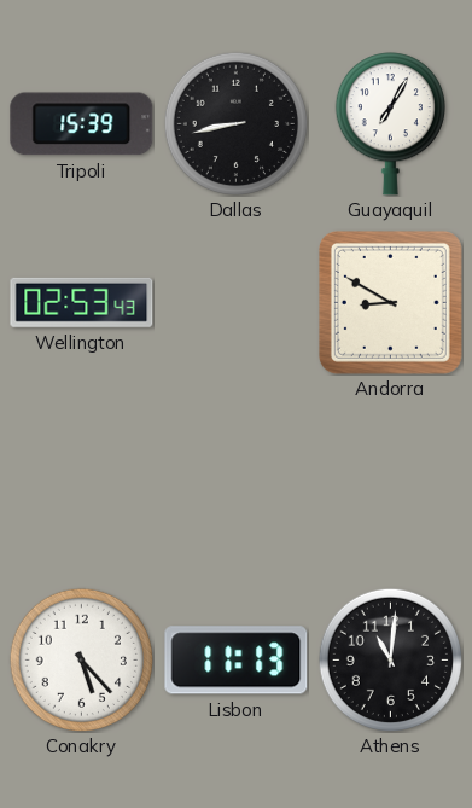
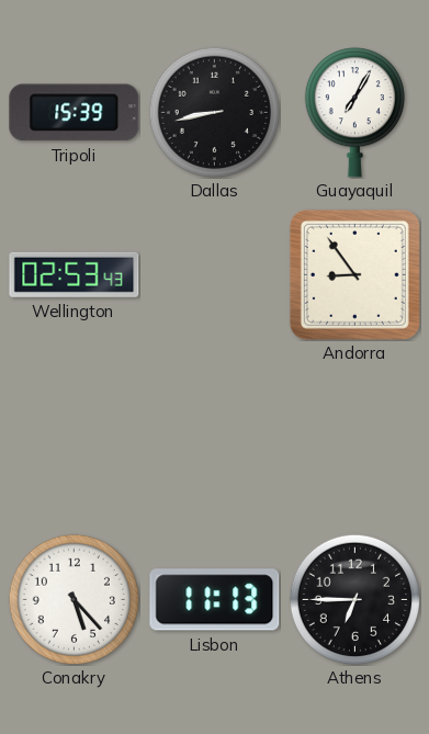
Andorra: 8:50 -> 8:54
Athens: 11:01 -> 6:45
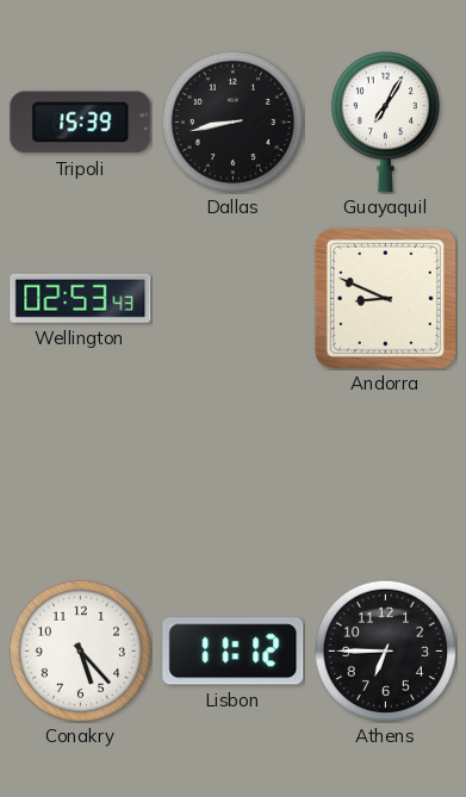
Andorra: 8:54 -> 8:49
Lisbon: 11:13 -> 11:12
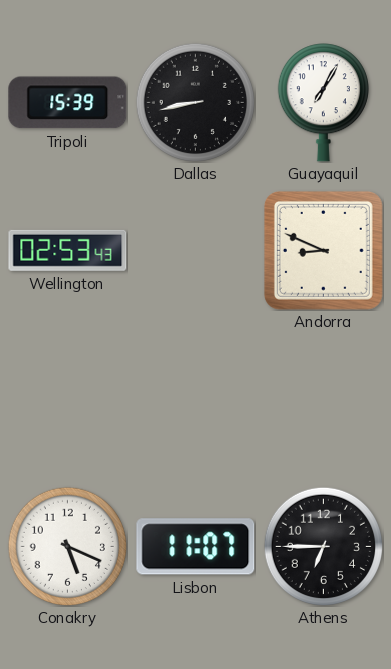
Conakry: 5:23 -> 5:19
Lisbon: 11:12 -> 11:07
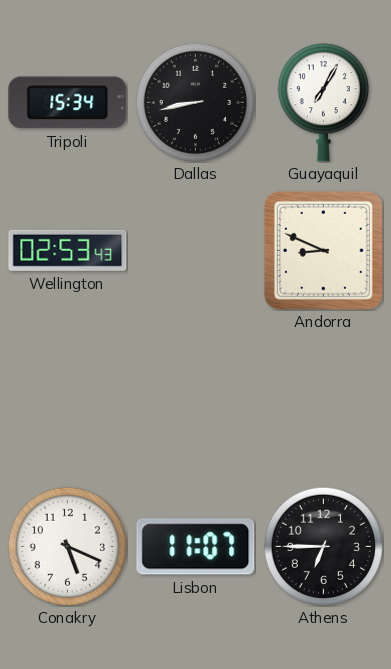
Tripoli: 15:39 -> 15:34
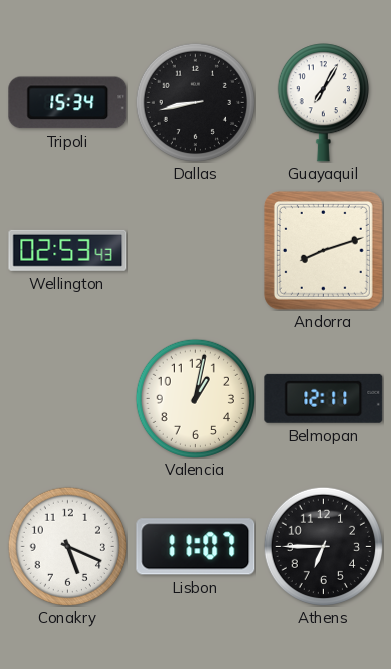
Andorra: 8:49 -> 8:12
Valencia: none -> 1:02
Belmopan: none -> 12:11
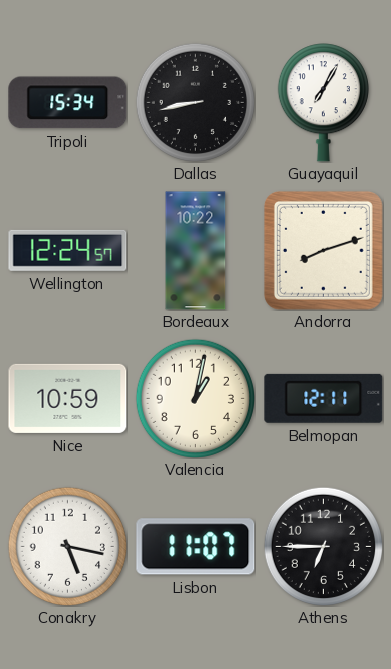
Wellington: 02:53 -> 12:24
Bordeaux: none -> 10:22
Nice: none -> 10:59
Conakry: 5:19 -> 5:17
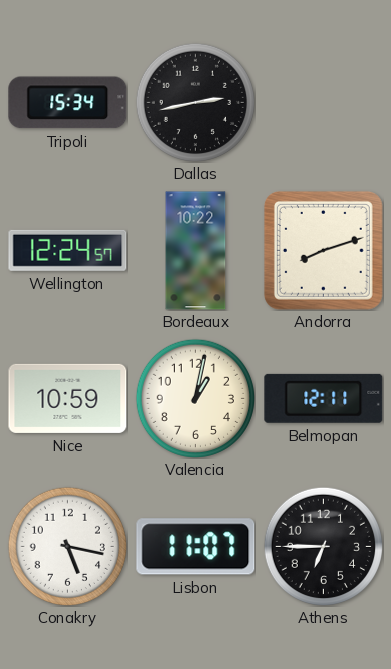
Dallas: 8:43 -> 2:43
Guayaquil: 7:05 -> none
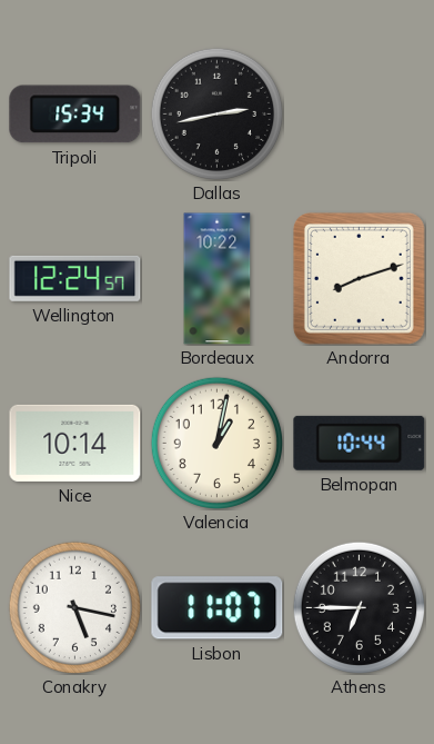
Nice: 10:59 -> 10:14
Belmopan: 12:11 -> 10:44
